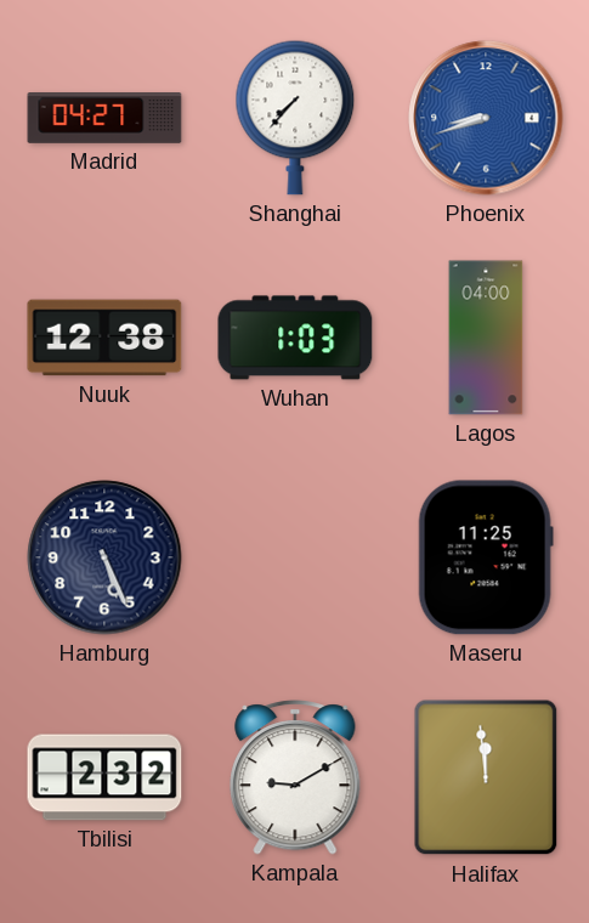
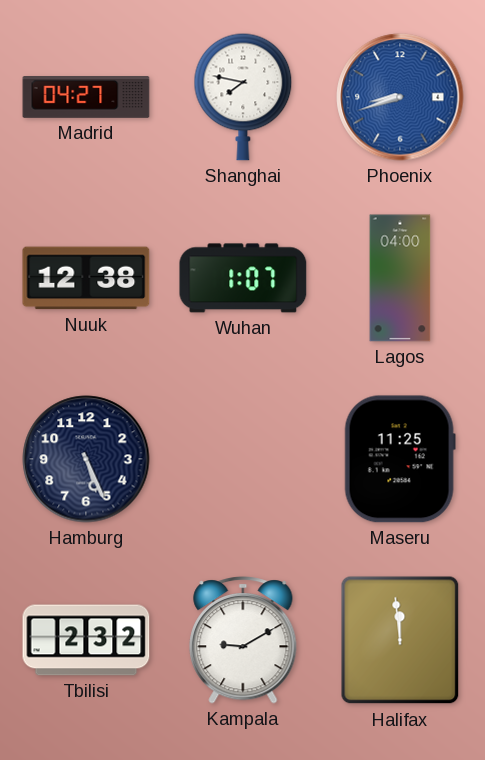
Shanghai: 7:37 -> 7:47
Wuhan: 1:03 -> 1:07
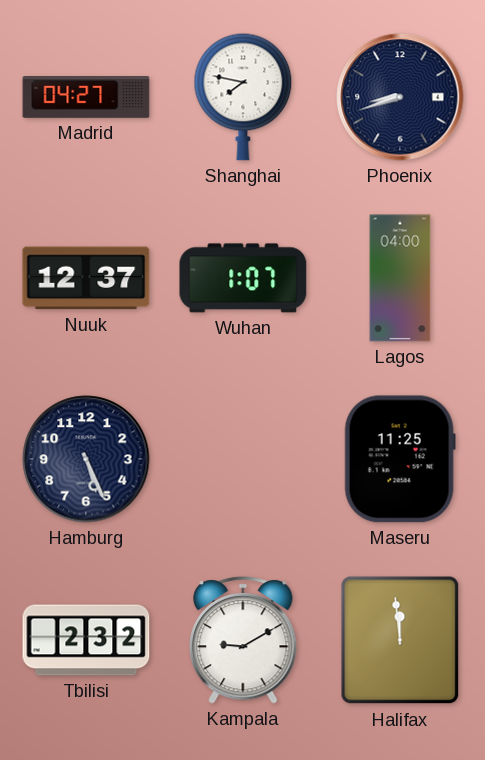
Phoenix dial: blue -> navy
Nuuk: 12:38 -> 12:37
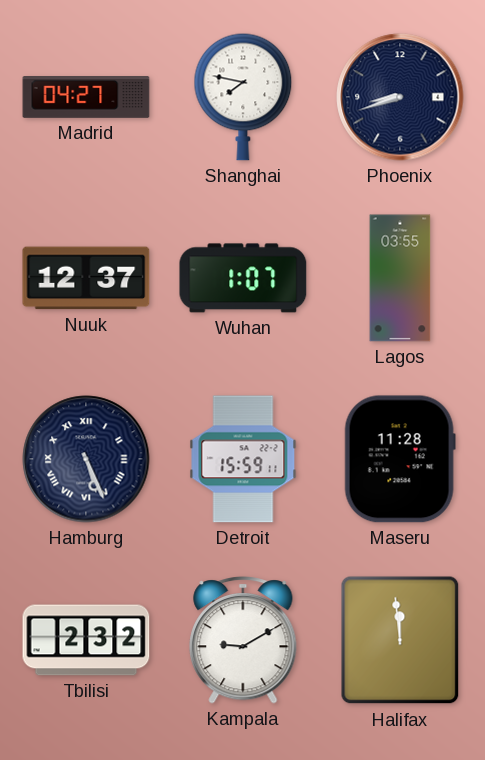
Lagos: 04:00 -> 03:55
Hamburg numerals: Arabic -> Roman
Detroit: none -> 15:59
Maseru: 11:25 -> 11:28
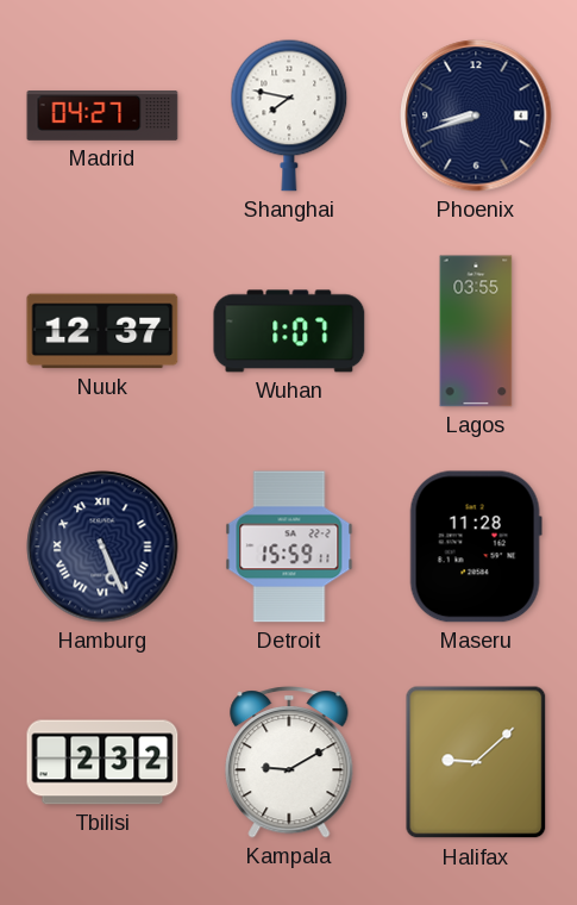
Halifax: 11:59 -> 9:08
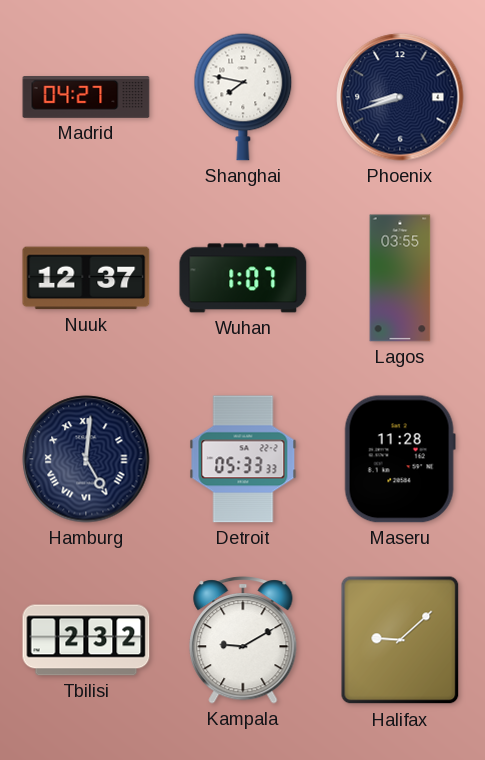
Hamburg: 5:26 -> 5:01
Detroit: 15:59 -> 05:33
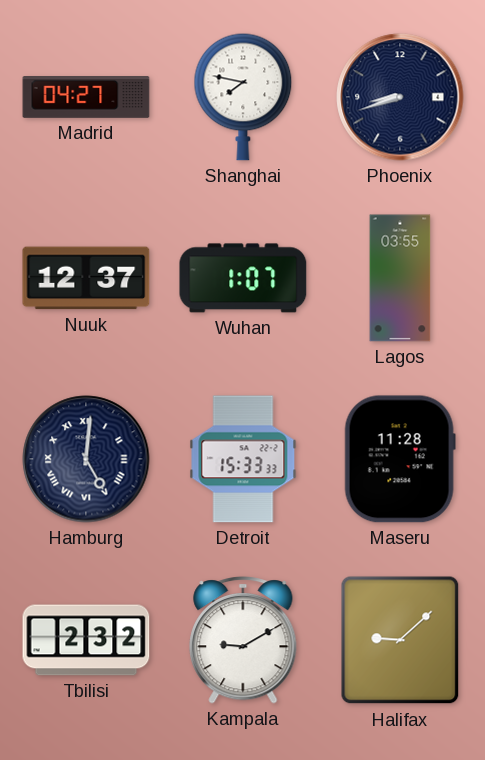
Detroit: 05:33 -> 15:33
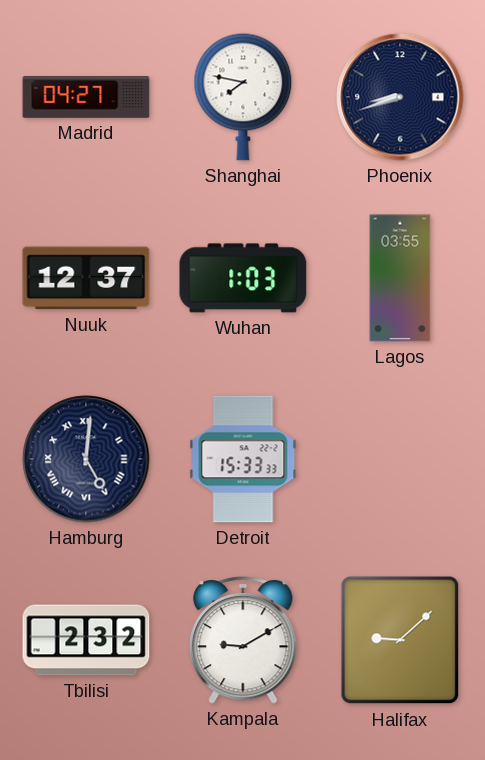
Wuhan: 1:07 -> 1:03
Maseru: 11:28 -> none
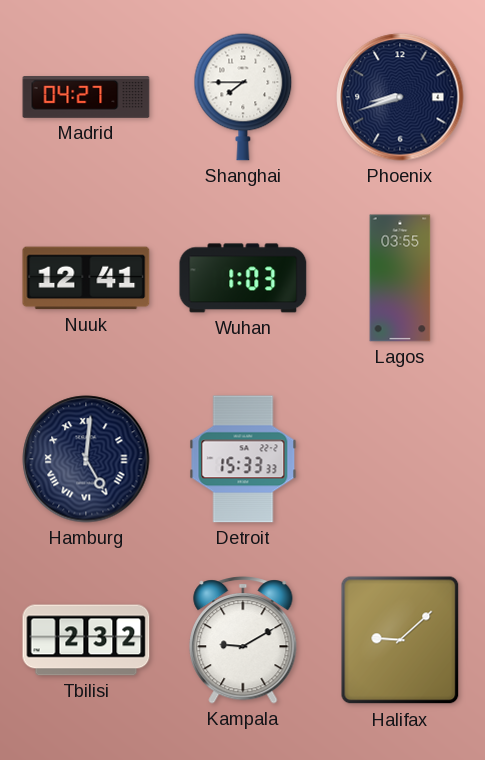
Shanghai: 7:47 -> 7:45
Nuuk: 12:37 -> 12:41
